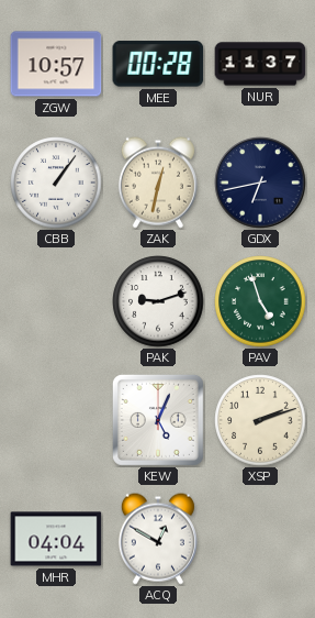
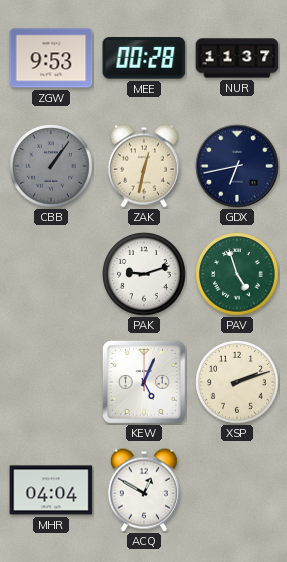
ZGW: 10:57 -> 9:53
CBB dial: white -> grey
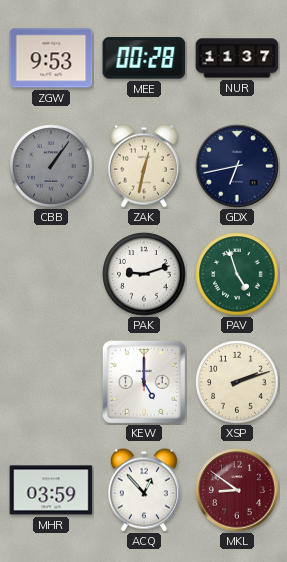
KEW: 5:04 -> 5:00
MHR: 04:04 -> 03:59
ACQ: 12:50 -> 12:53
MKL: none -> 8:51
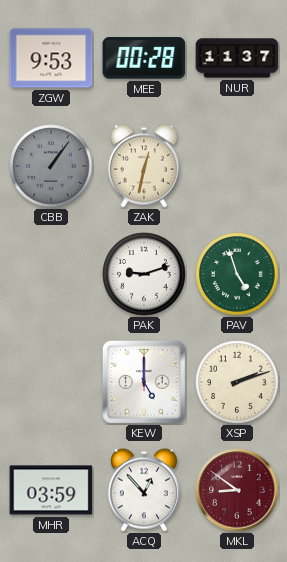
GDX: 6:43 -> none
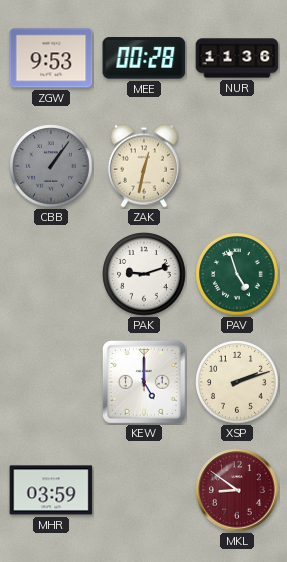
NUR: 11:37 -> 11:36
ACQ: 12:53 -> none
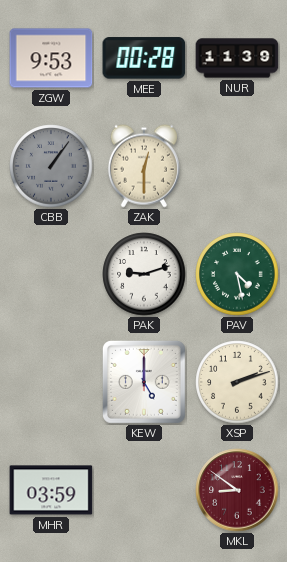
NUR: 11:36 -> 11:39
ZAK: 12:32 -> 12:30
PAV: 4:57 -> 4:28
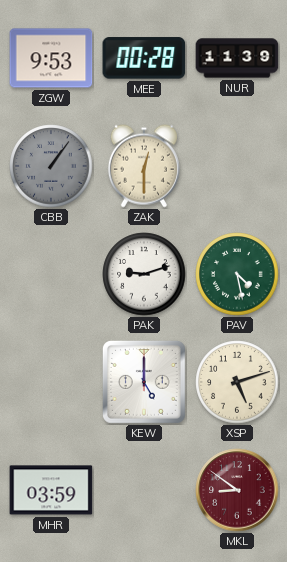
XSP: 2:12 -> 5:12
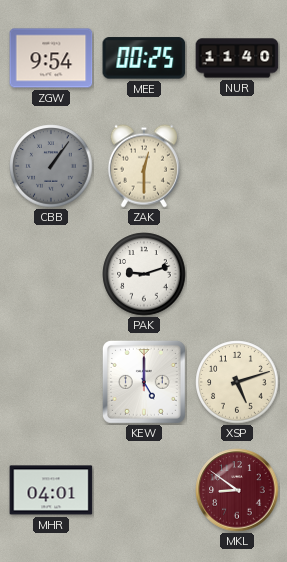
ZGW: 9:53 -> 9:54
MEE: 00:28 -> 00:25
NUR: 11:39 -> 11:40
PAV: 4:28 -> none
MHR: 03:59 -> 04:01
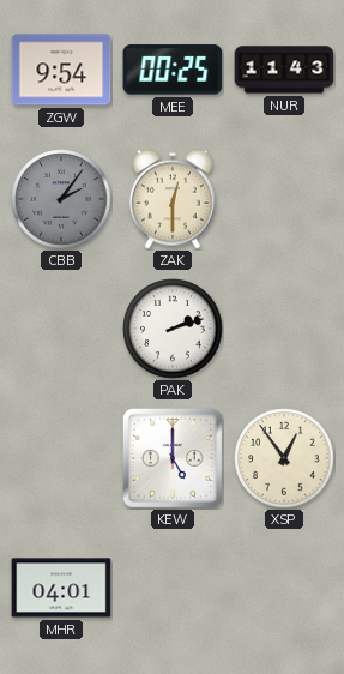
NUR: 11:40 -> 11:43
CBB: 1:06 -> 2:06
PAK: 9:12 -> 2:12
XSP: 5:12 -> 12:54
MKL: 8:51 -> none
